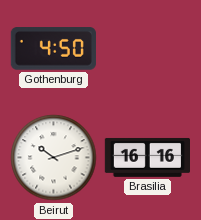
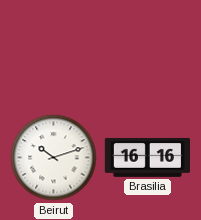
Gothenburg: 4:50 -> none
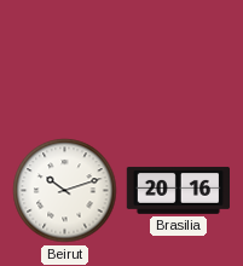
Brasilia: 16:16 -> 20:16
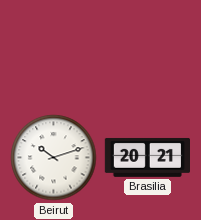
Brasilia: 20:16 -> 20:21
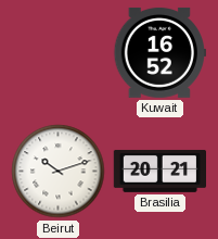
Kuwait: none -> 16:52
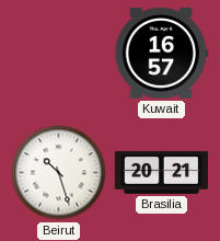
Kuwait: 16:52 -> 16:57
Beirut: 10:12 -> 10:27
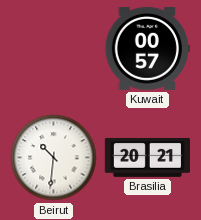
Kuwait: 16:57 -> 00:57
Beirut: 10:27 -> 10:31
